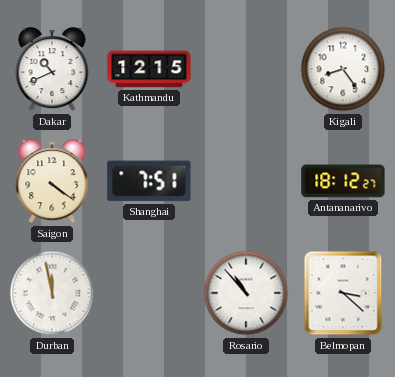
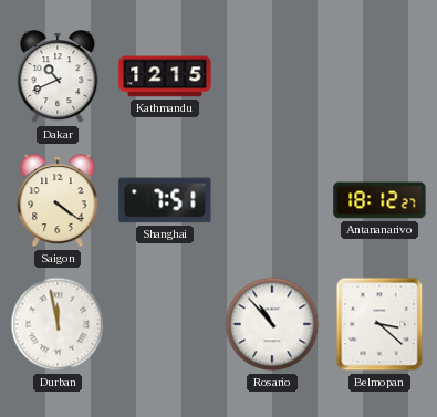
Kigali: 8:24 -> none
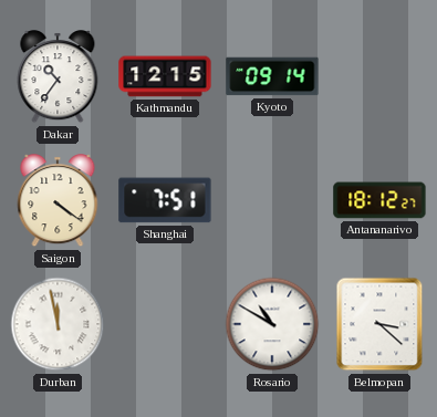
Dakar: 10:41 -> 10:36
Kyoto: none -> 09:14
Rosario: 10:53 -> 10:50
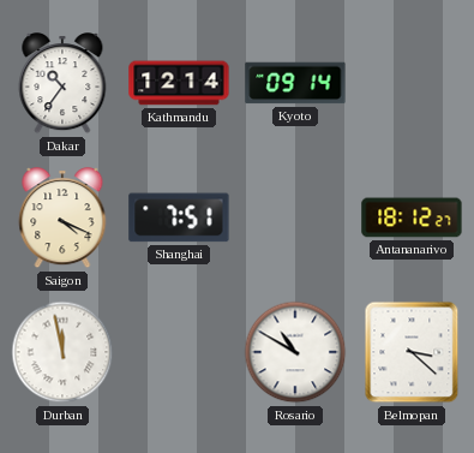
Kathmandu: 12:15 -> 12:14
Saigon: 4:21 -> 4:19
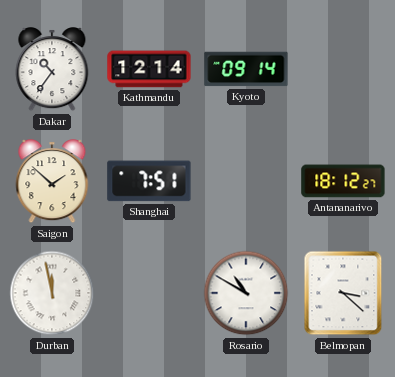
Saigon: 4:19 -> 1:52
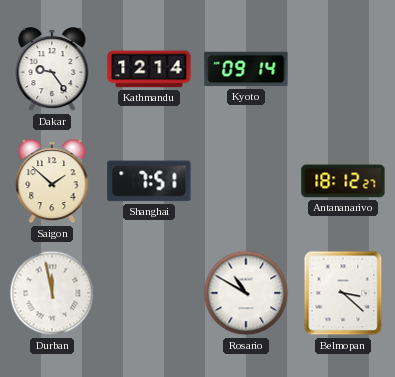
Dakar: 10:36 -> 9:24
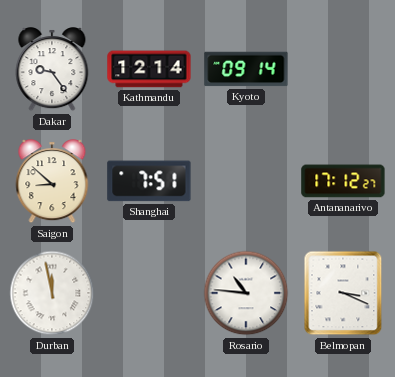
Saigon: 1:52 -> 8:52
Antananarivo: 18:12 -> 17:12
Rosario: 10:50 -> 10:46
Belmopan: 3:22 -> 3:19
